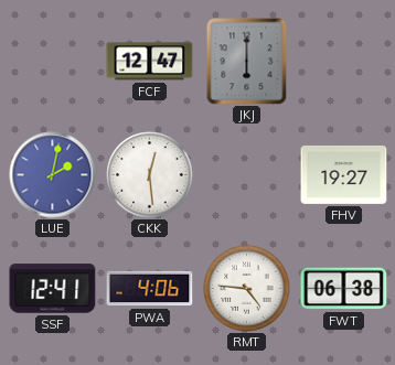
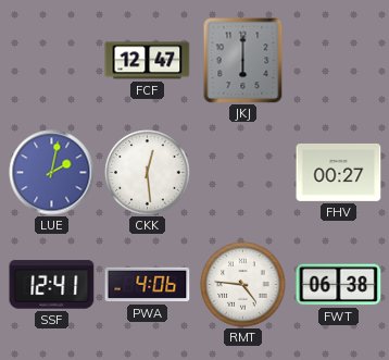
FHV: 19:27 -> 00:27
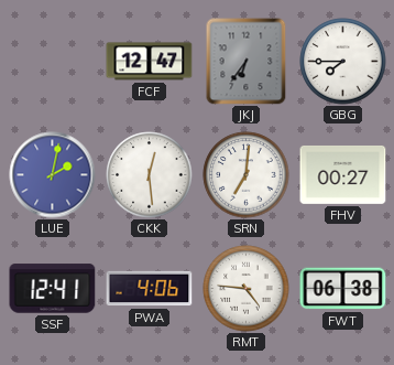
JKJ: 6:00 -> 6:36
GBG: none -> 7:45
SRN: none -> 7:01
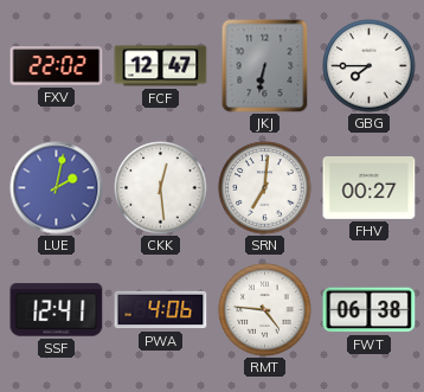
FXV: none -> 22:02
JKJ: 6:36 -> 6:32
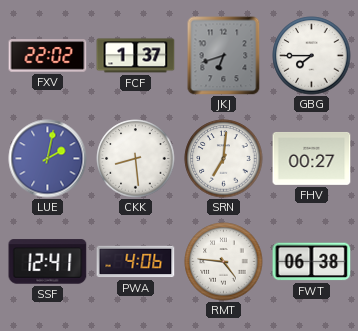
FCF: 12:47 -> 1:37
JKJ: 6:32 -> 6:42
CKK: 12:29 -> 8:29
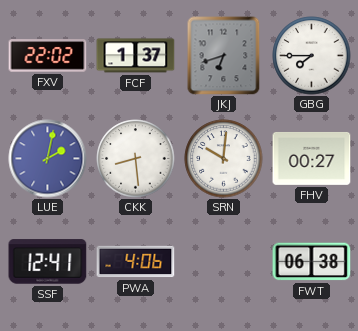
SRN: 7:01 -> 10:01
RMT: 4:46 -> none
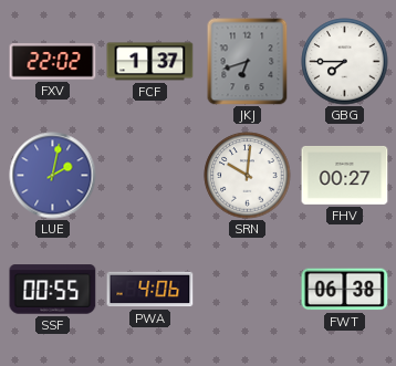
CKK: 8:29 -> none
SSF: 12:41 -> 00:55
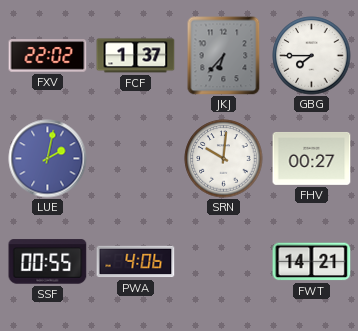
JKJ: 6:42 -> 6:37
FWT: 06:38 -> 14:21
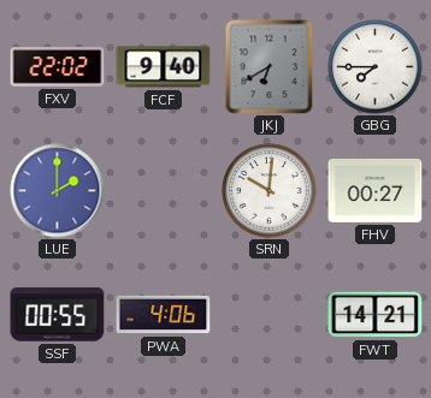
FCF: 1:37 -> 9:40
JKJ: 6:37 -> 6:40
LUE: 2:02 -> 2:00
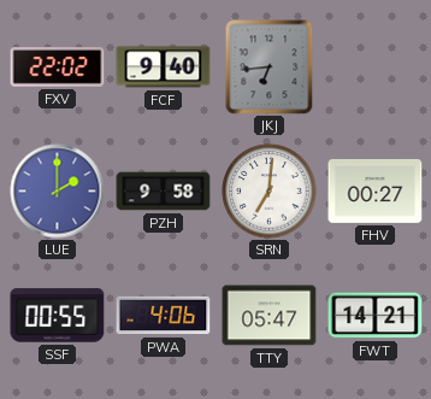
JKJ: 6:40 -> 6:44
GBG: 7:45 -> none
PZH: none -> 9:58
SRN: 10:01 -> 7:01
TTY: none -> 05:47
